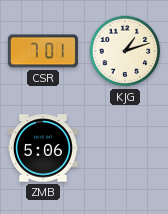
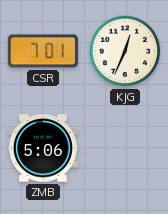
KJG: 1:12 -> 12:34
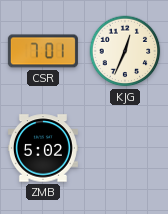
ZMB: 5:06 -> 5:02
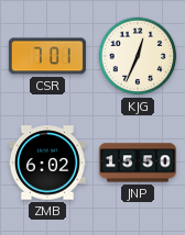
ZMB: 5:02 -> 6:02
JNP: none -> 15:50
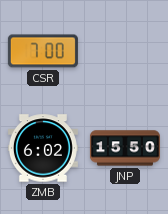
CSR: 7:01 -> 7:00
KJG: 12:34 -> none
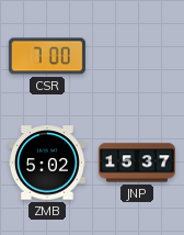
ZMB: 6:02 -> 5:02
JNP: 15:50 -> 15:37
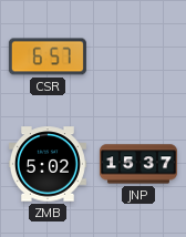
CSR: 7:00 -> 6:57
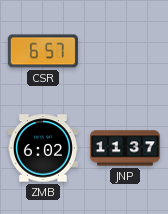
ZMB: 5:02 -> 6:02
JNP: 15:37 -> 11:37
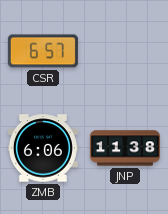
ZMB: 6:02 -> 6:06
JNP: 11:37 -> 11:38
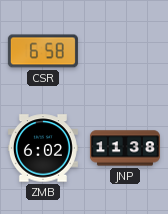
CSR: 6:57 -> 6:58
ZMB: 6:06 -> 6:02
